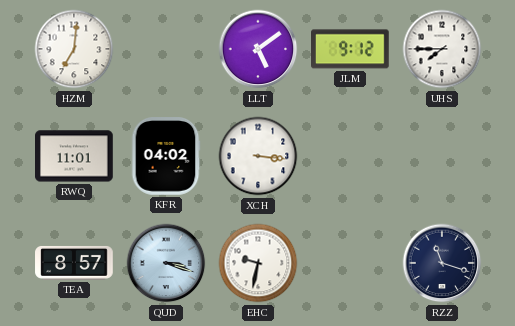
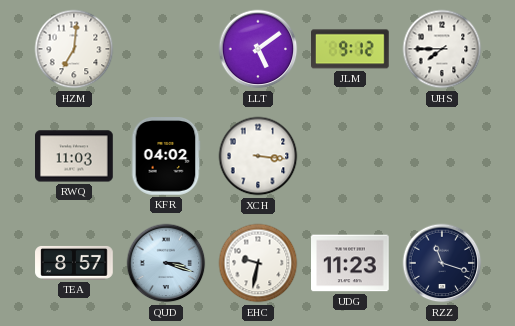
RWQ: 11:01 -> 11:03
UDG: none -> 11:23
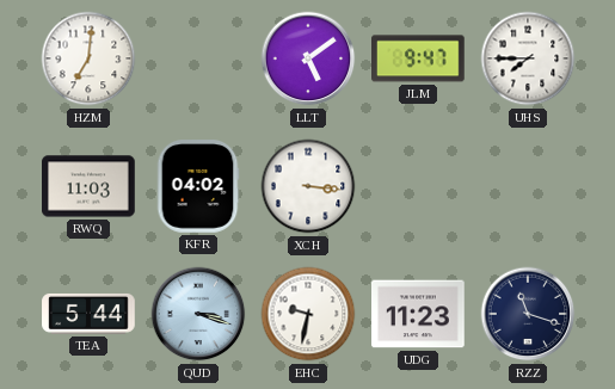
JLM: 9:12 -> 9:47
TEA: 8:57 -> 5:44
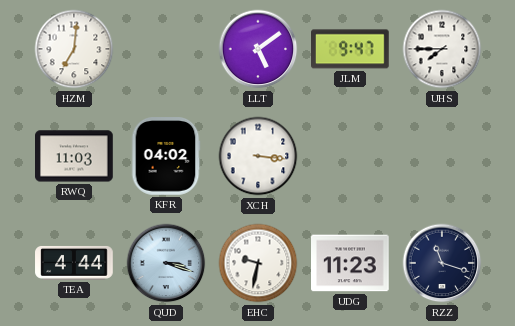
TEA: 5:44 -> 4:44
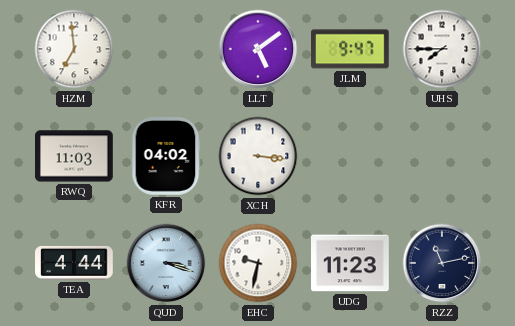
HZM: 7:01 -> 6:59
RZZ: 11:18 -> 11:13
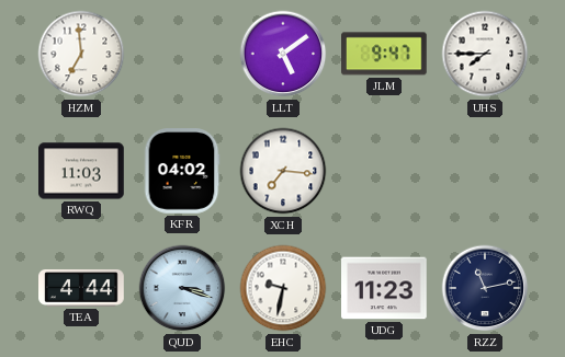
XCH: 3:16 -> 7:16
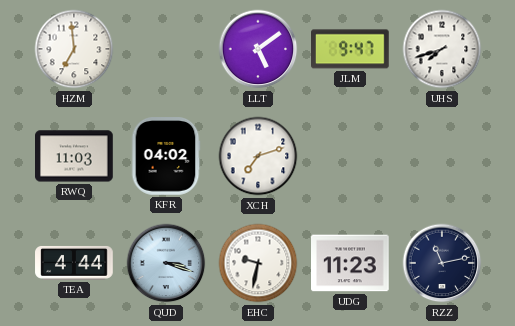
UHS: 7:45 -> 7:42
XCH: 7:16 -> 7:12
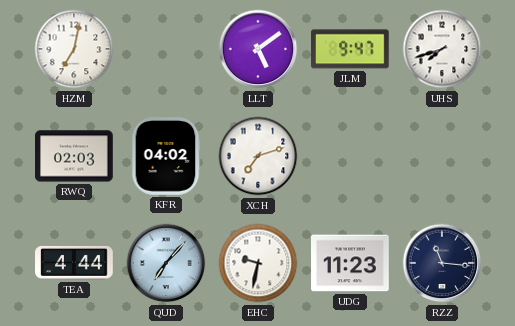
HZM: 6:59 -> 7:02
RWQ: 11:03 -> 02:03
QUD: 3:18 -> 7:07
RZZ: 11:13 -> 11:16
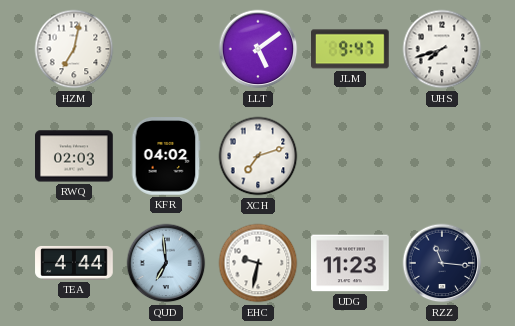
QUD: 7:07 -> 6:59
